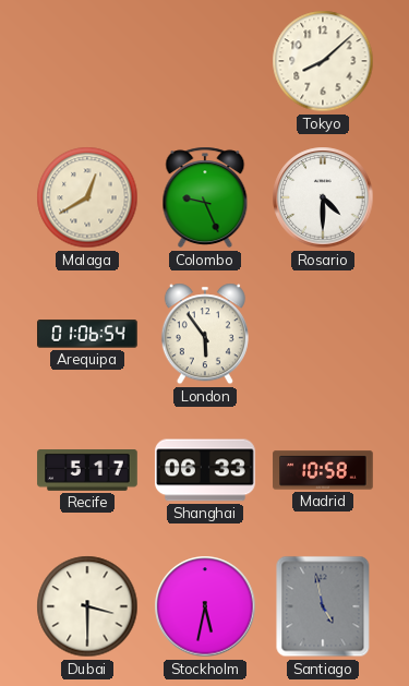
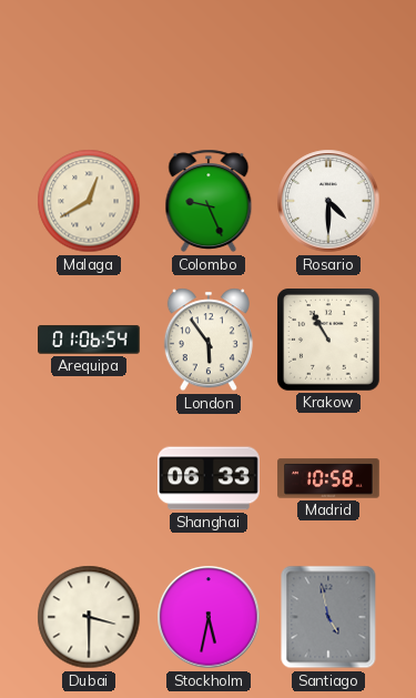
Tokyo: 8:08 -> none
Krakow: none -> 10:55
Recife: 5:17 -> none
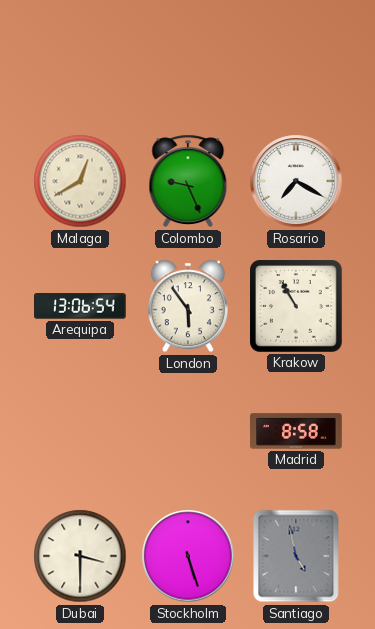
Rosario: 4:30 -> 7:20
Arequipa: 01:06 -> 13:06
Shanghai: 06:33 -> none
Madrid: 10:58 -> 8:58
Stockholm: 5:32 -> 5:27
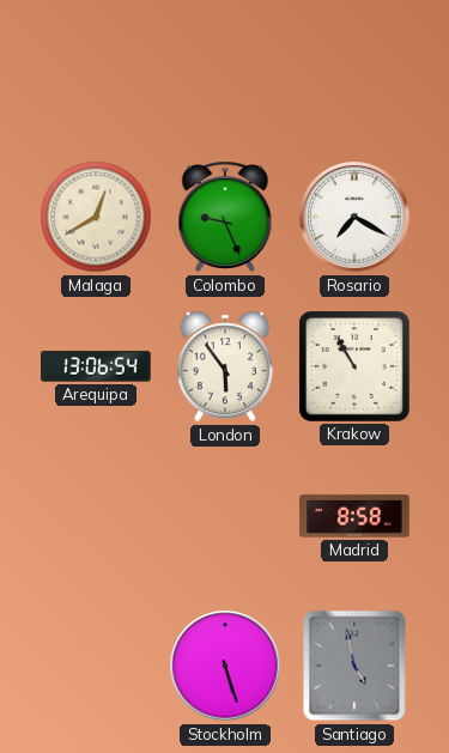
Dubai: 3:30 -> none
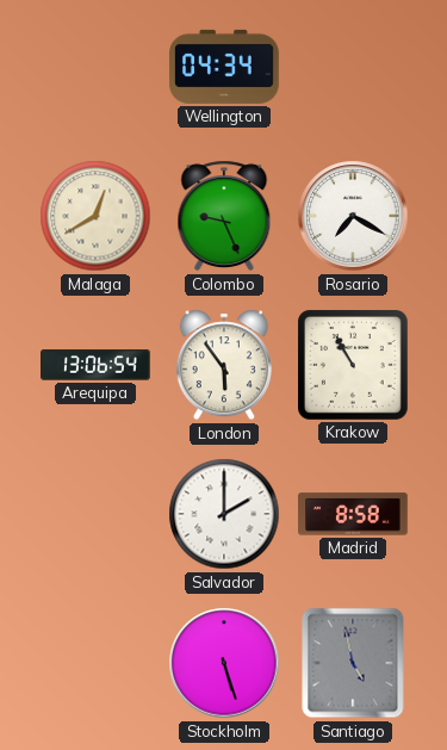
Wellington: none -> 04:34
Salvador: none -> 2:00
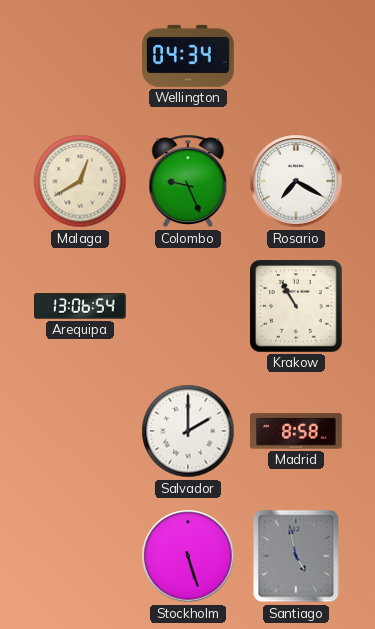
London: 5:54 -> none
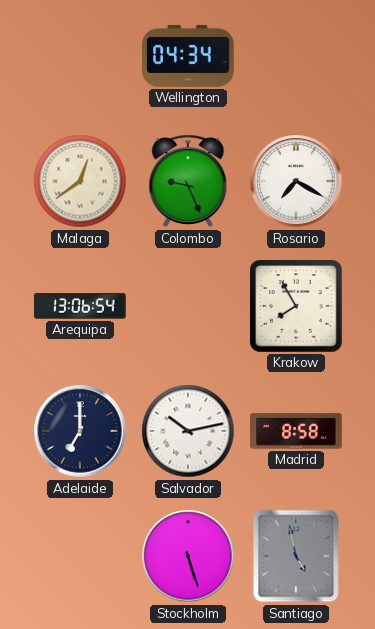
Malaga: 12:40 -> 12:39
Krakow: 10:55 -> 7:55
Adelaide: none -> 7:00
Salvador: 2:00 -> 10:13
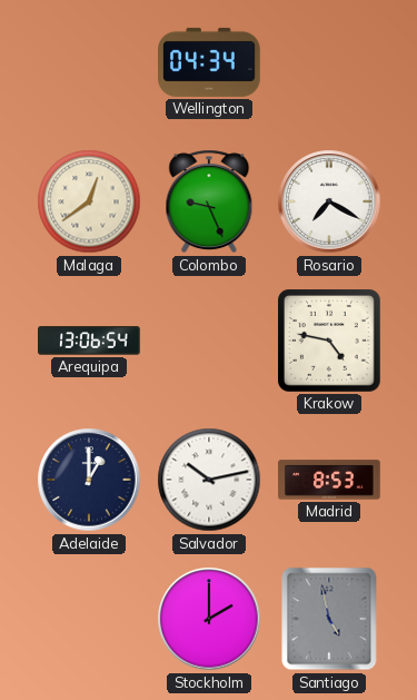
Krakow: 7:55 -> 4:47
Adelaide: 7:00 -> 1:00
Madrid: 8:58 -> 8:53
Stockholm: 5:27 -> 2:00
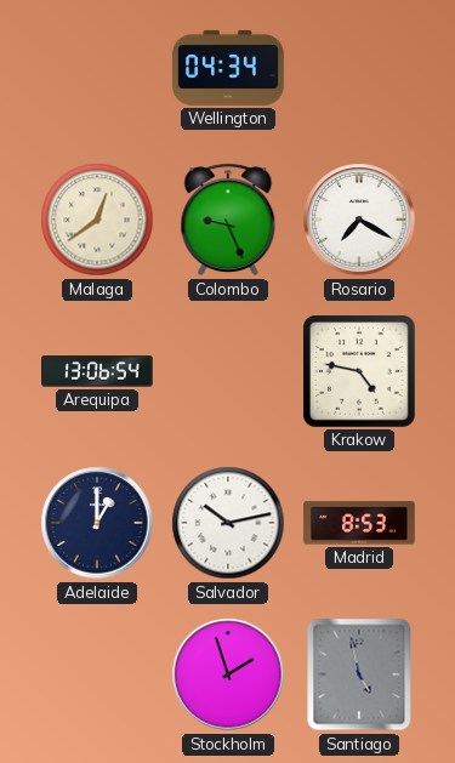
Stockholm: 2:00 -> 1:57
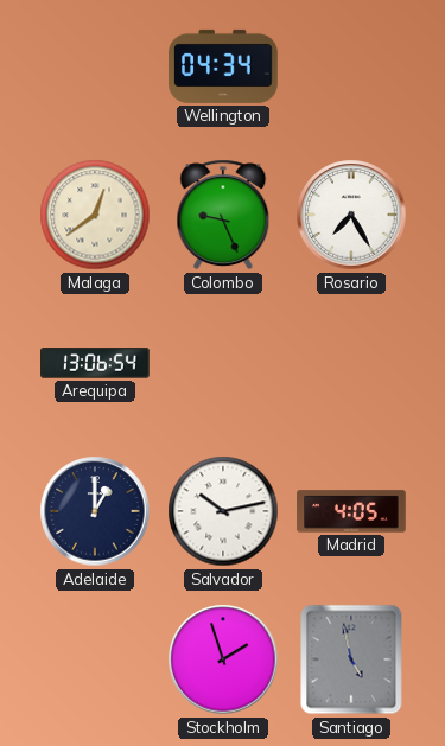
Rosario: 7:20 -> 7:25
Krakow: 4:47 -> none
Madrid: 8:53 -> 4:05
